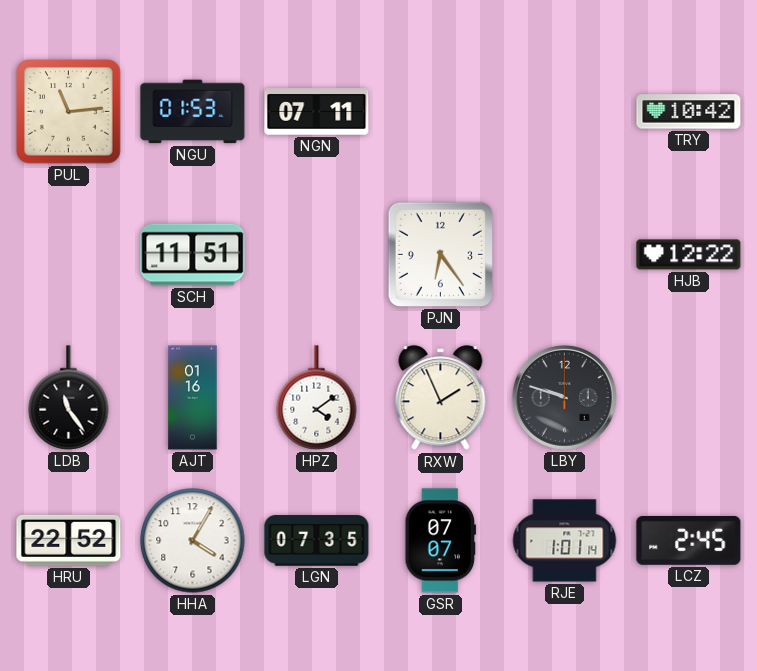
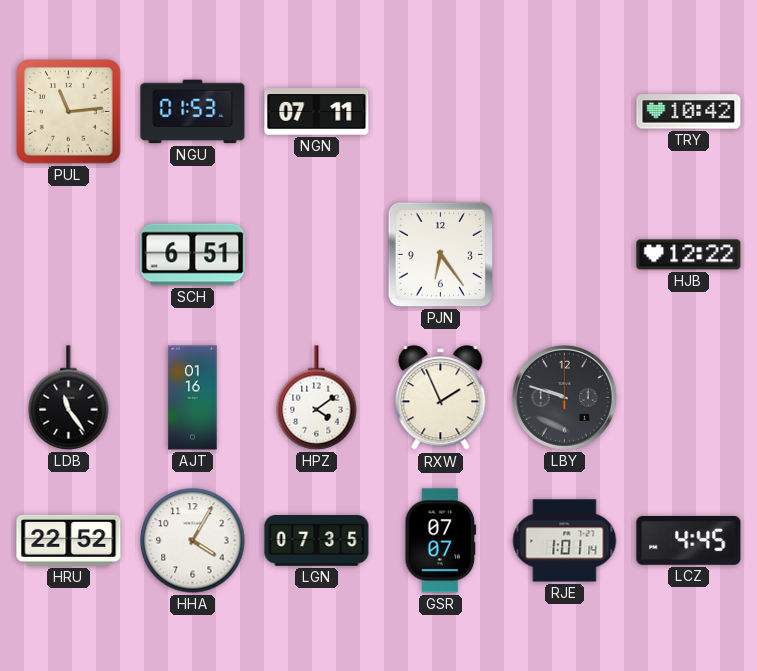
SCH: 11:51 -> 6:51
LCZ: 2:45 -> 4:45
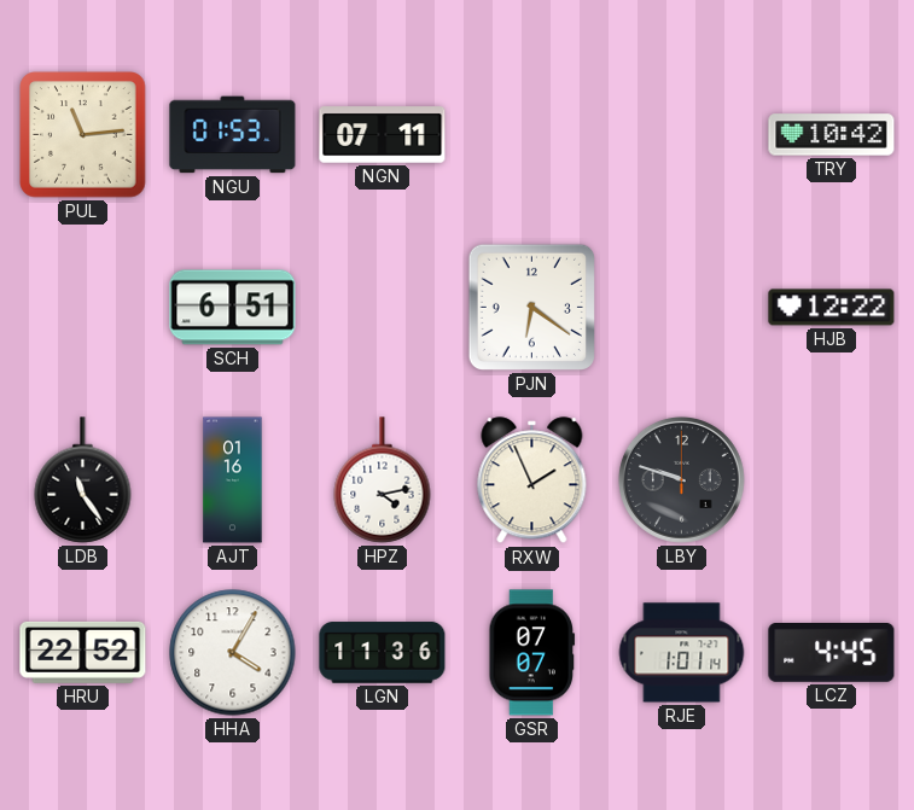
PJN: 6:24 -> 6:21
HPZ: 4:09 -> 4:13
LGN: 07:35 -> 11:36
